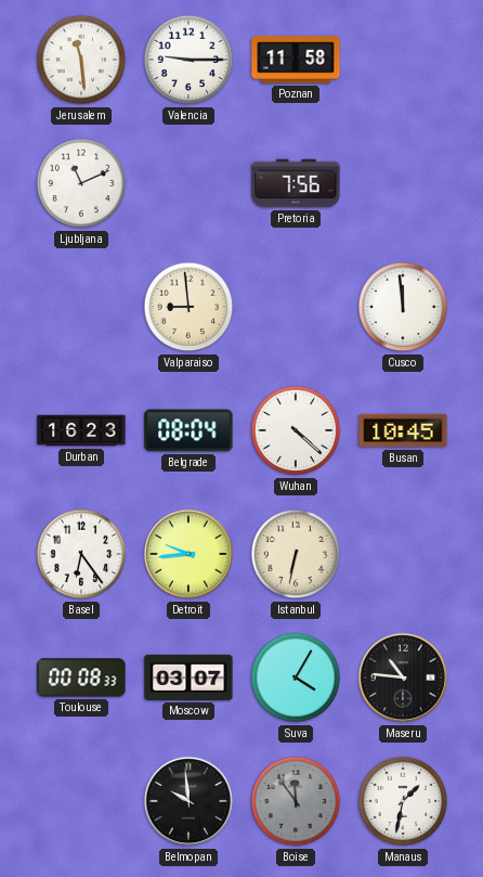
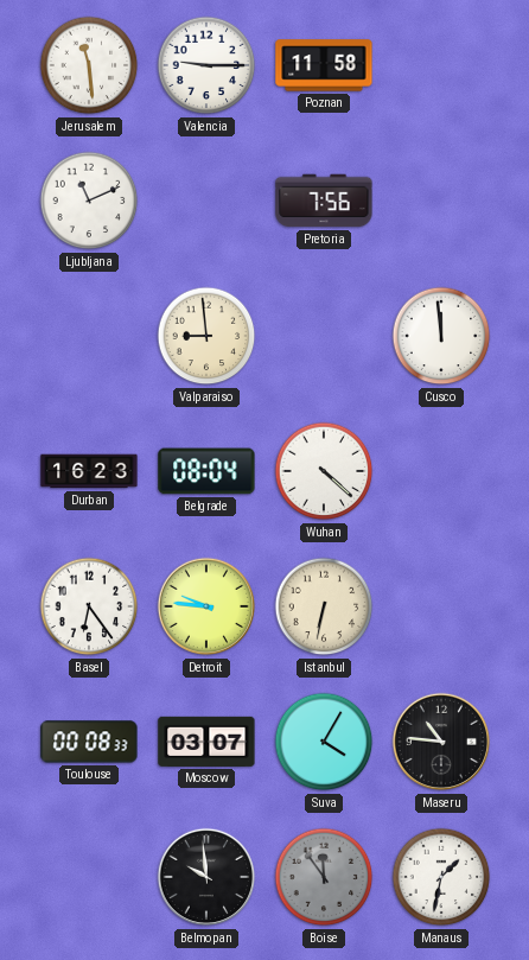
Busan: 10:45 -> none
Detroit: 9:44 -> 9:46
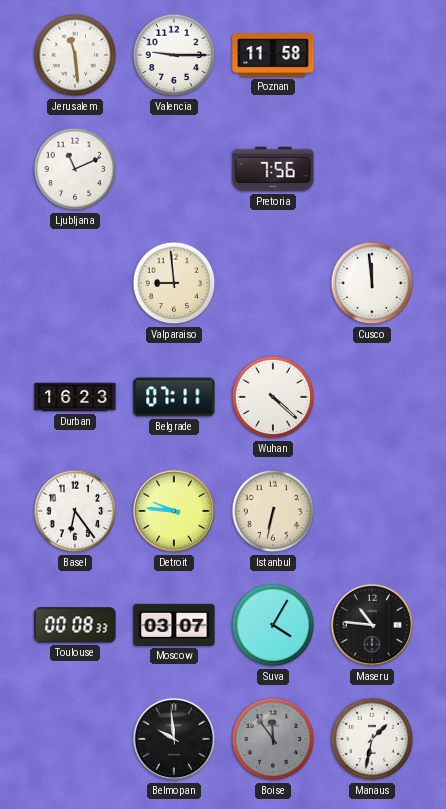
Belgrade: 08:04 -> 07:11
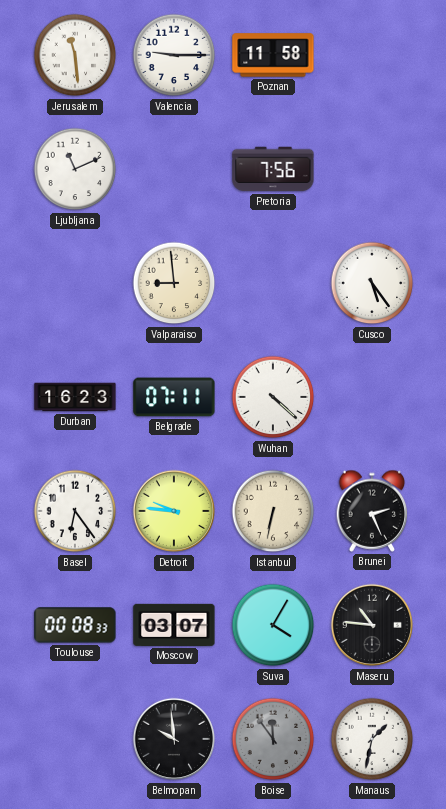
Cusco: 11:59 -> 5:24
Brunei: none -> 2:26
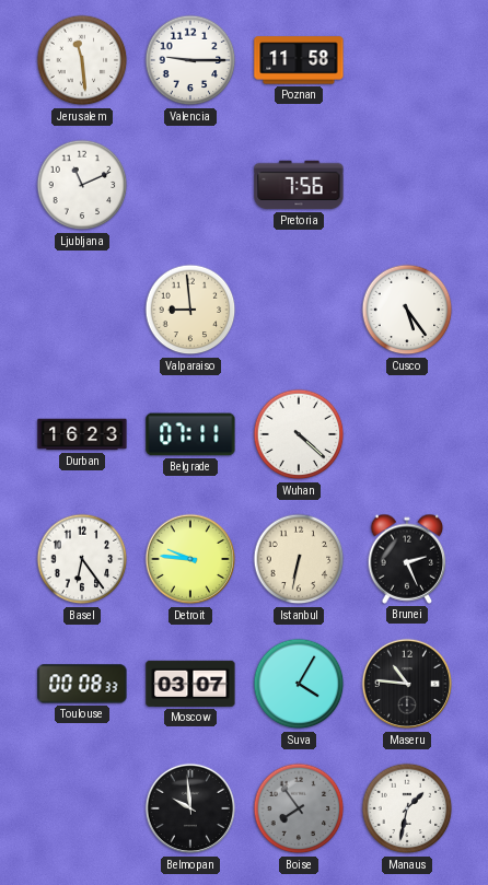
Boise: 11:54 -> 7:54
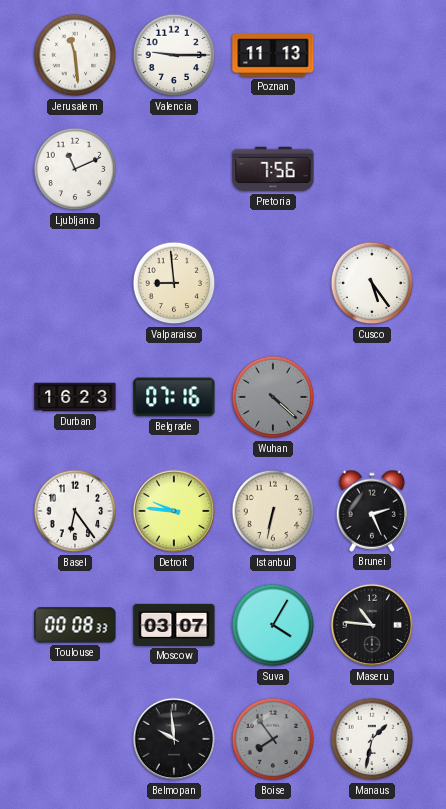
Poznan: 11:58 -> 11:13
Belgrade: 07:11 -> 07:16
Wuhan dial: white -> grey
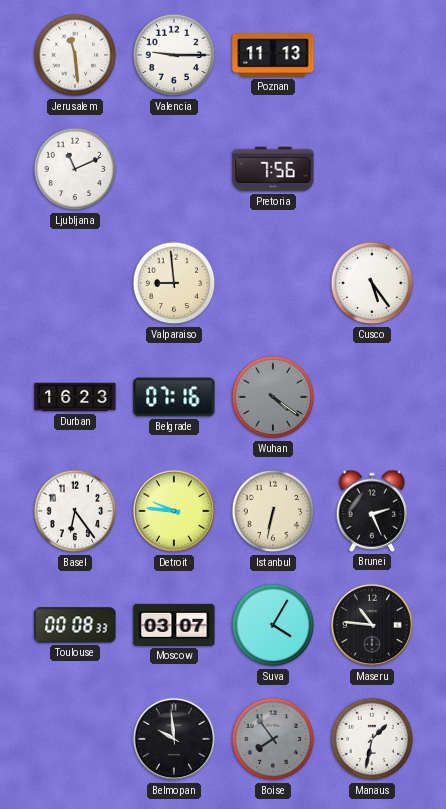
Wuhan: 4:22 -> 4:21
